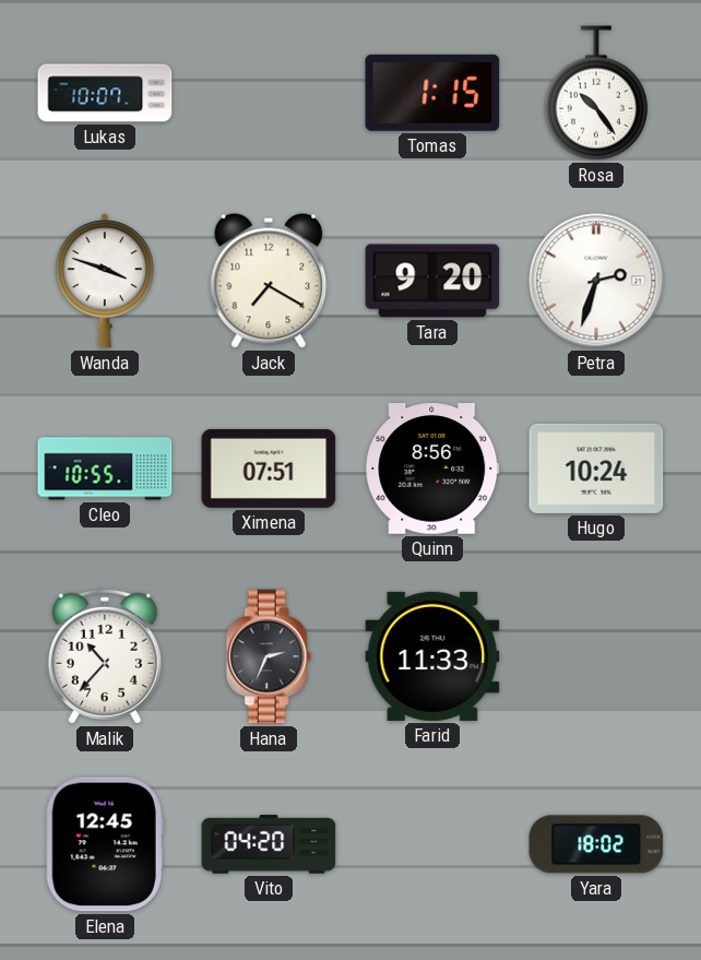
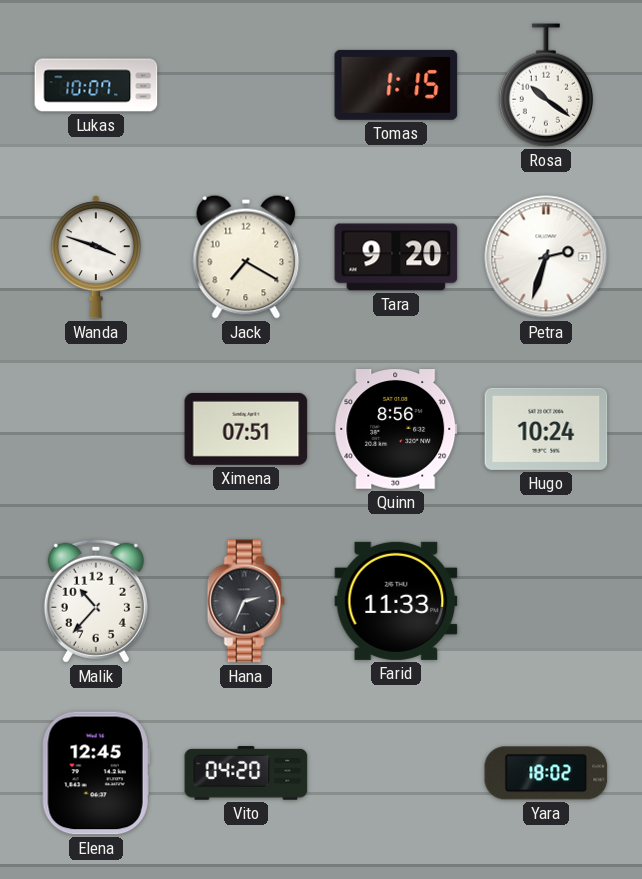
Rosa: 10:24 -> 10:21
Cleo: 10:55 -> none
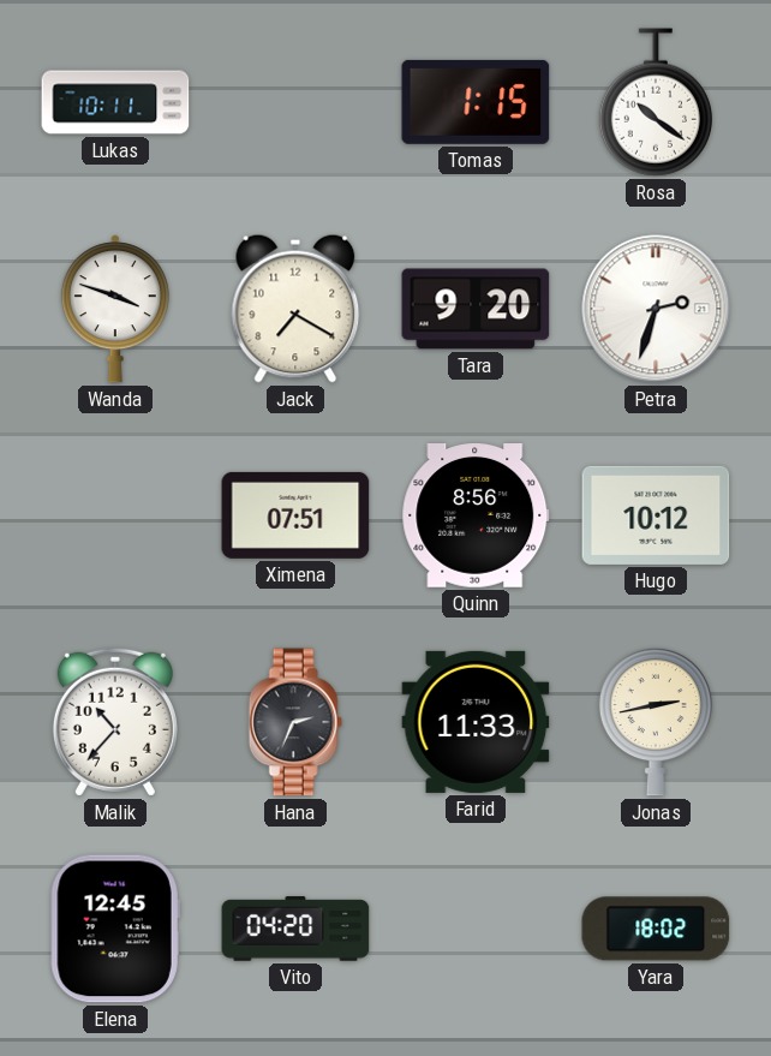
Lukas: 10:07 -> 10:11
Hugo: 10:24 -> 10:12
Jonas: none -> 2:43
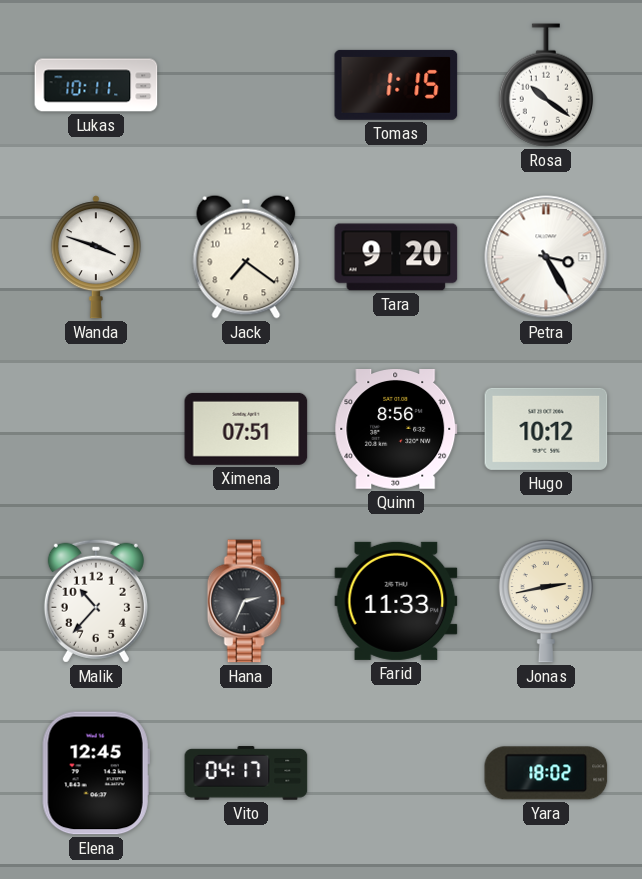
Jack: 7:20 -> 7:21
Petra: 2:33 -> 3:25
Vito: 04:20 -> 04:17
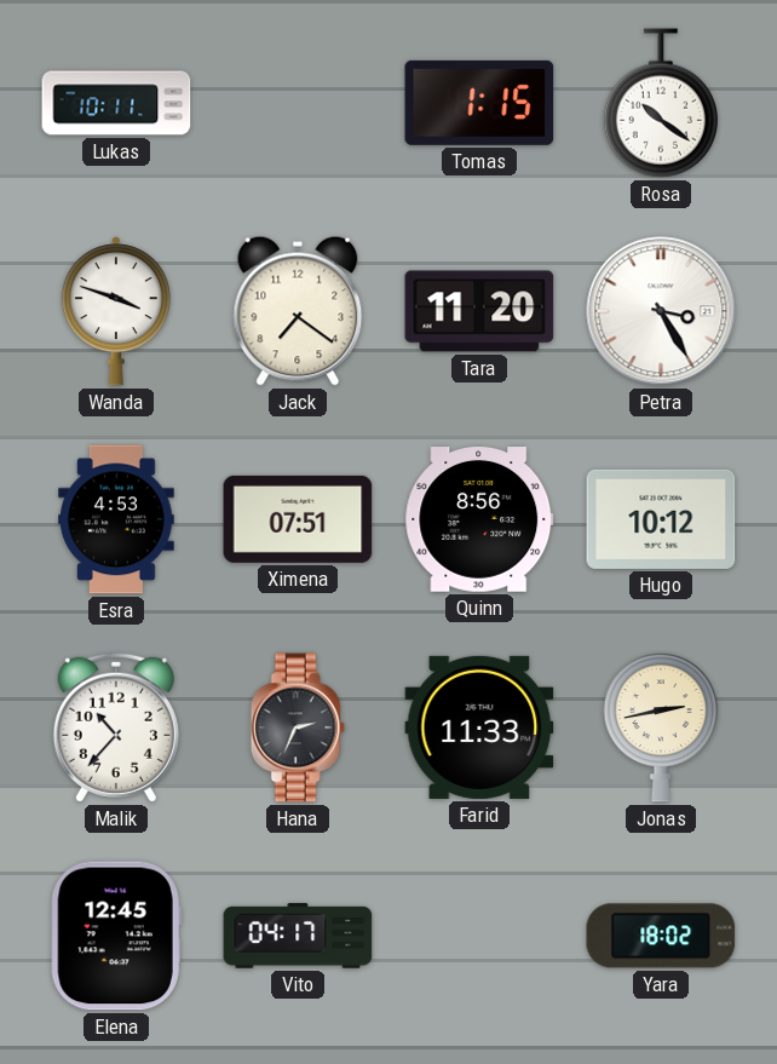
Tara: 9:20 -> 11:20
Esra: none -> 4:53
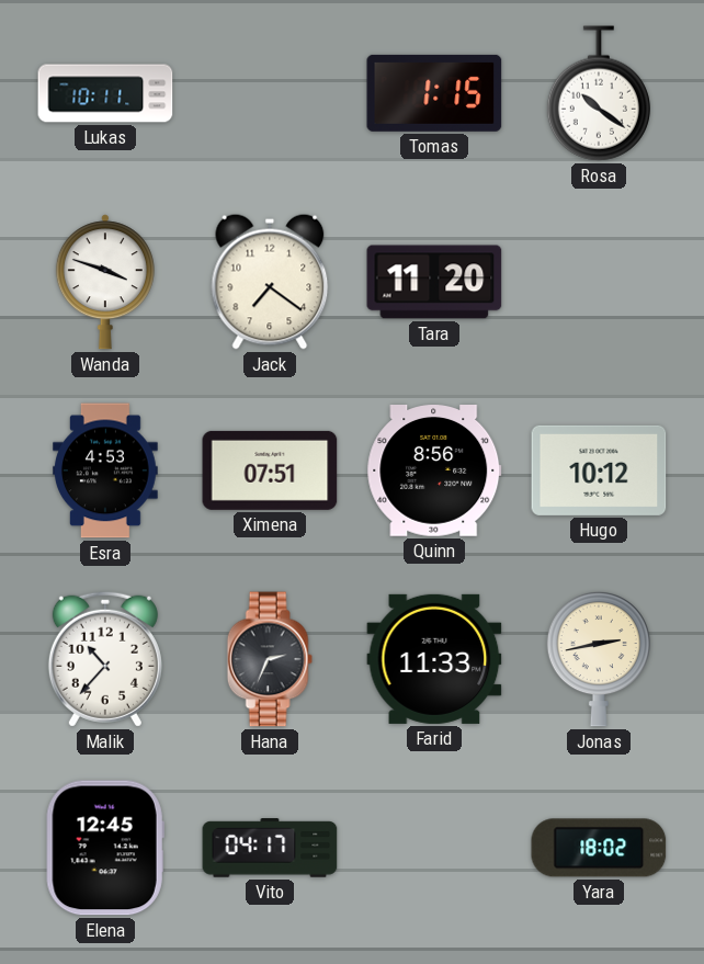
Petra: 3:25 -> none
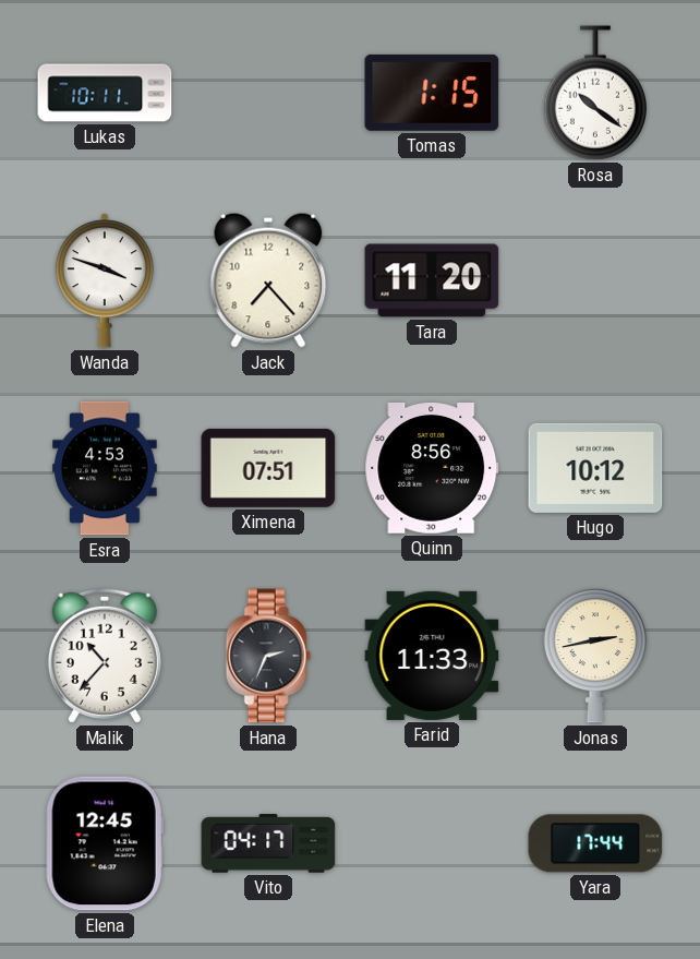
Jack: 7:21 -> 7:23
Yara: 18:02 -> 17:44
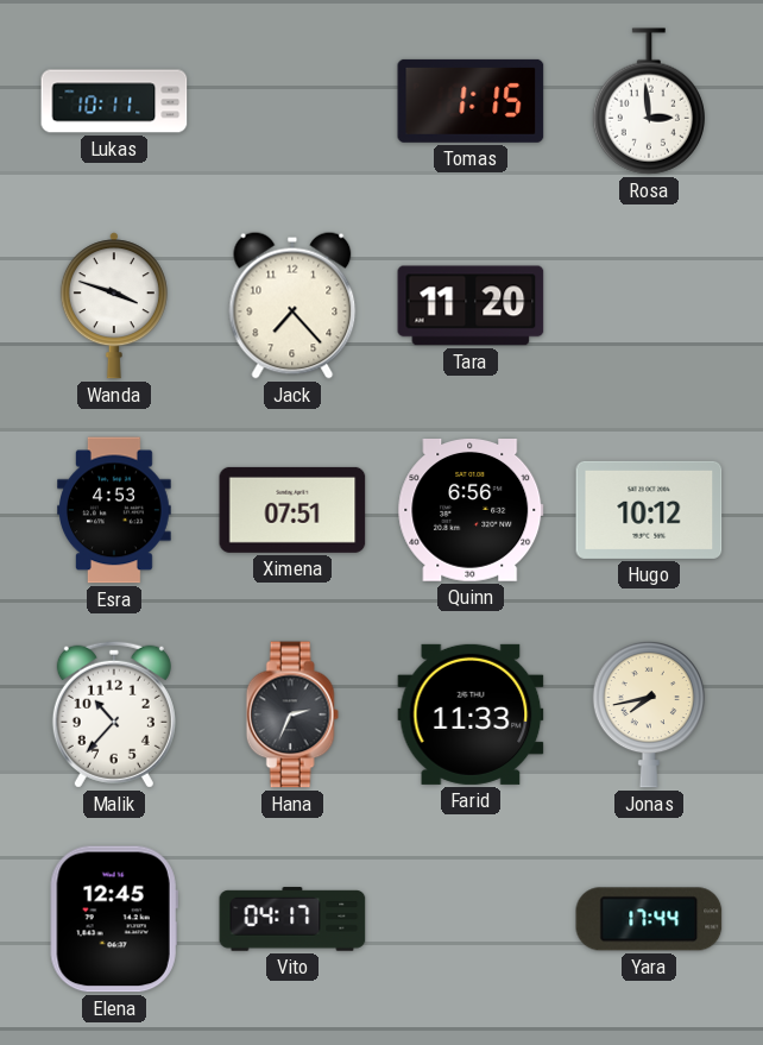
Rosa: 10:21 -> 2:59
Quinn: 8:56 -> 6:56
Jonas: 2:43 -> 7:43
